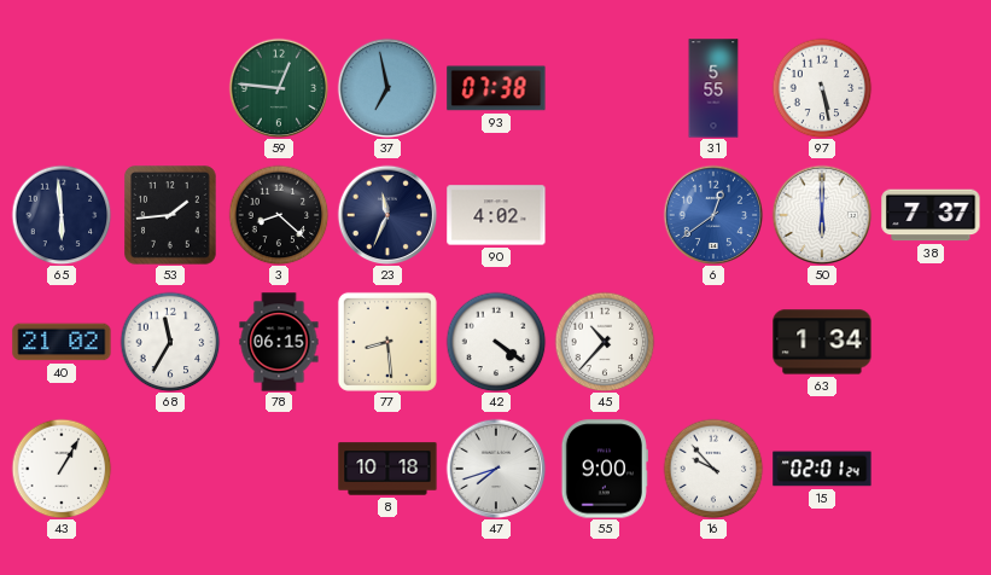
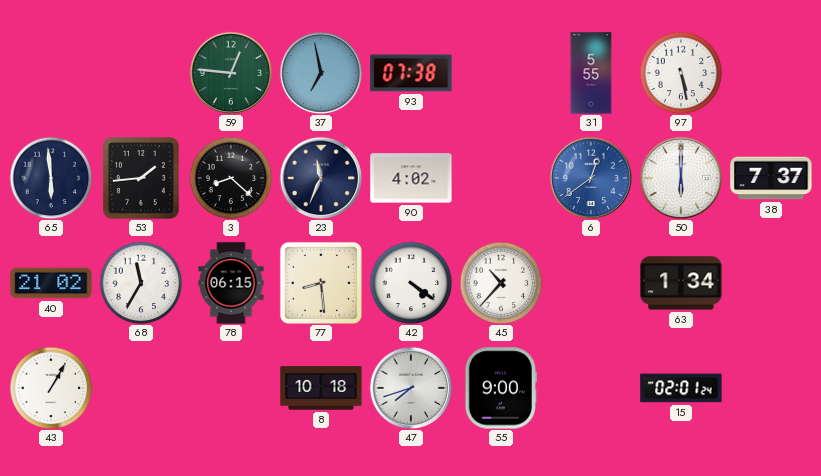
16: 9:53 -> none
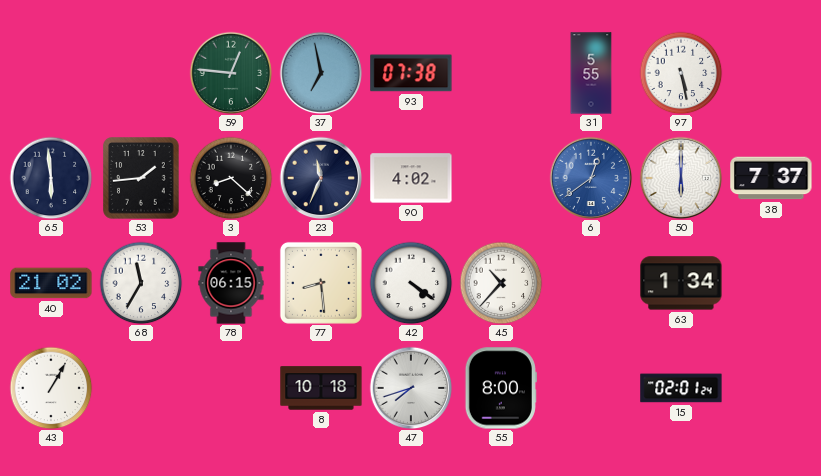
55: 9:00 -> 8:00
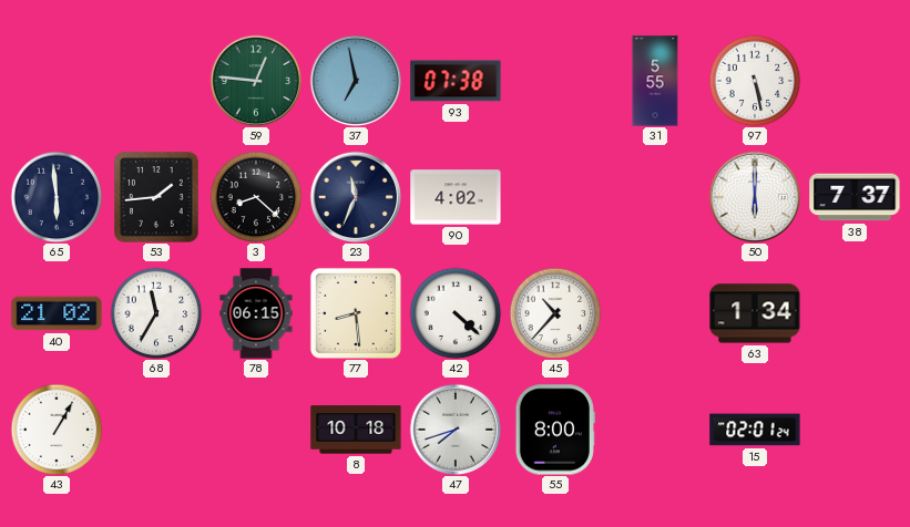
6: 12:39 -> none
42: 4:21 -> 4:22
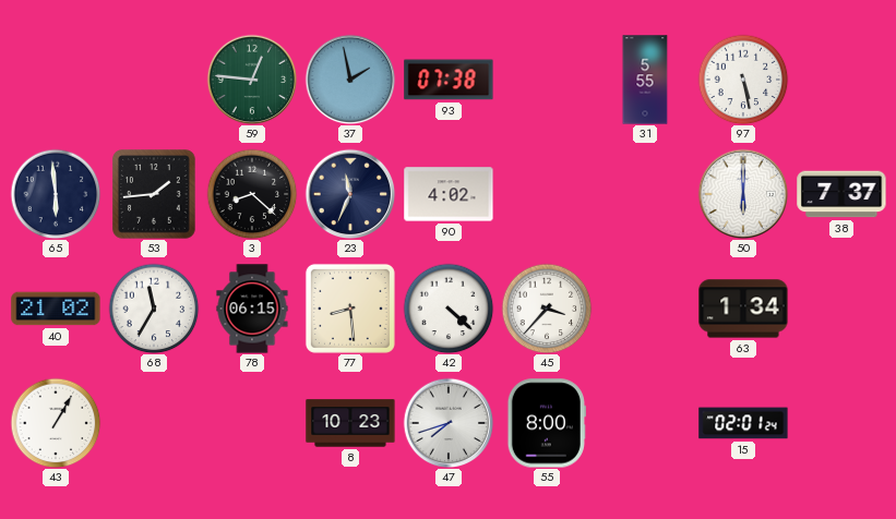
37: 6:58 -> 1:58
45: 10:37 -> 3:37
8: 10:18 -> 10:23
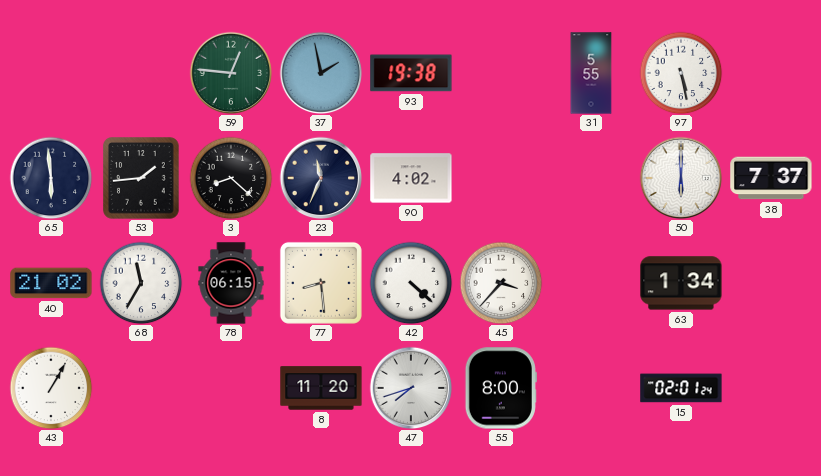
93: 07:38 -> 19:38
8: 10:23 -> 11:20
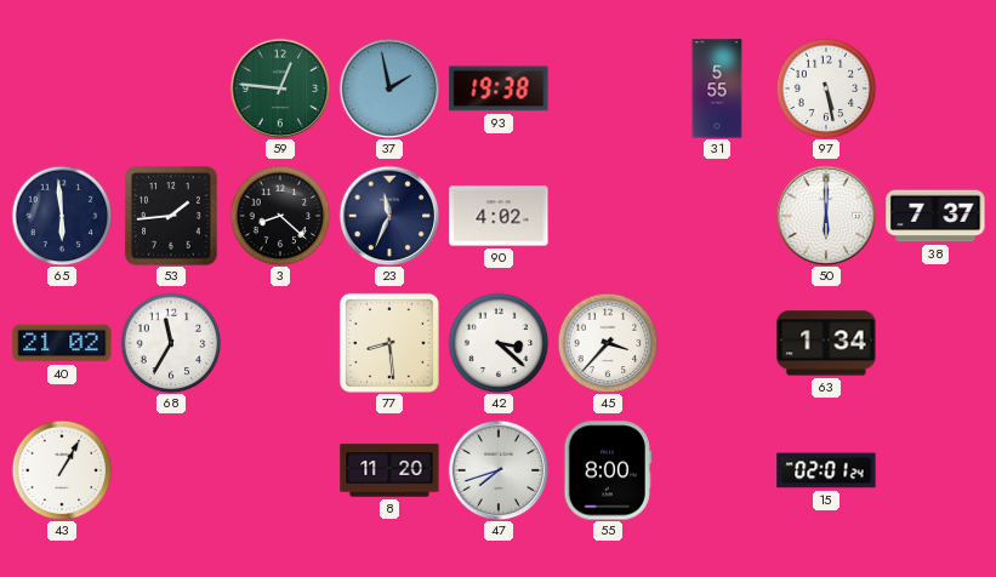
78: 06:15 -> none
42: 4:22 -> 3:22
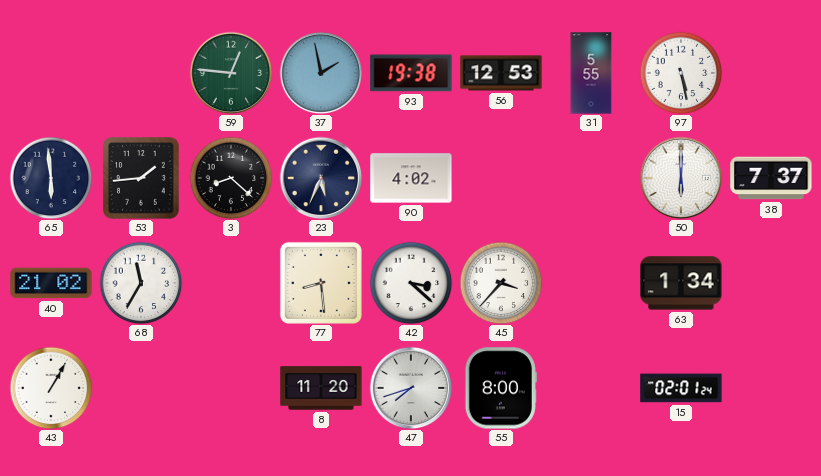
56: none -> 12:53
23: 11:34 -> 5:34
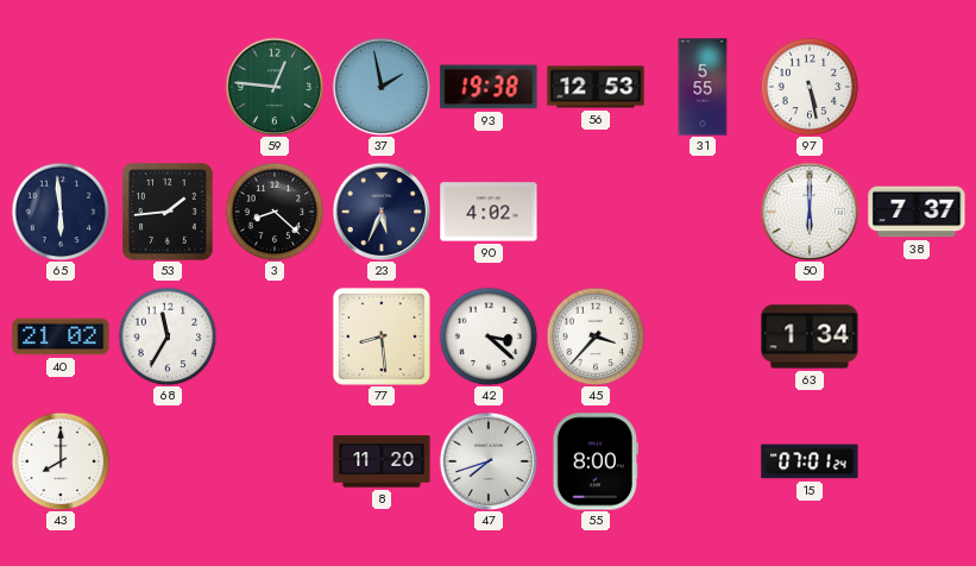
43: 1:05 -> 8:00
15: 02:01 -> 07:01
